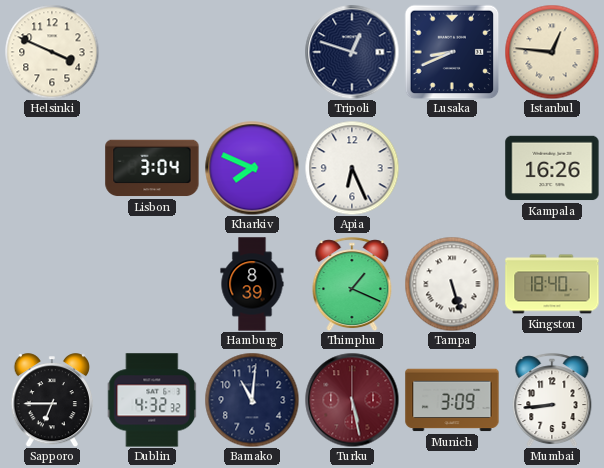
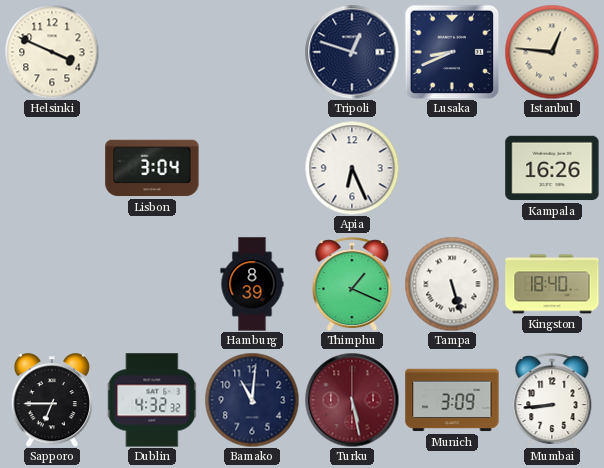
Kharkiv: 7:49 -> none
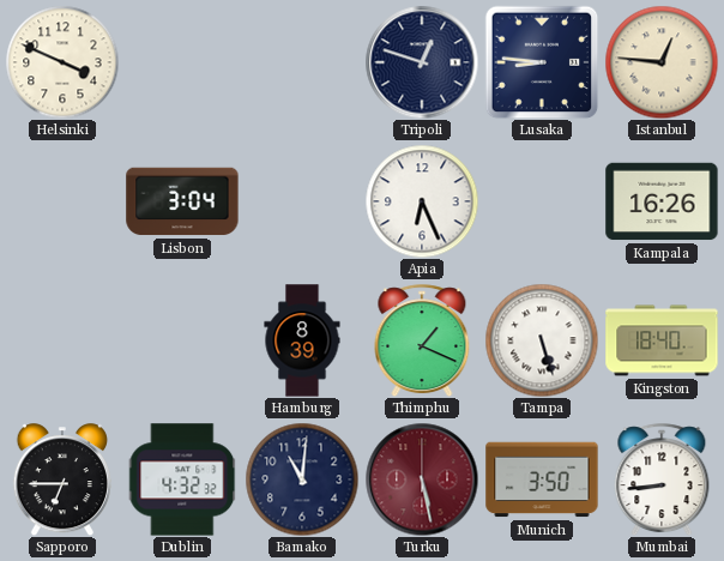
Lusaka: 8:41 -> 8:46
Munich: 3:09 -> 3:50
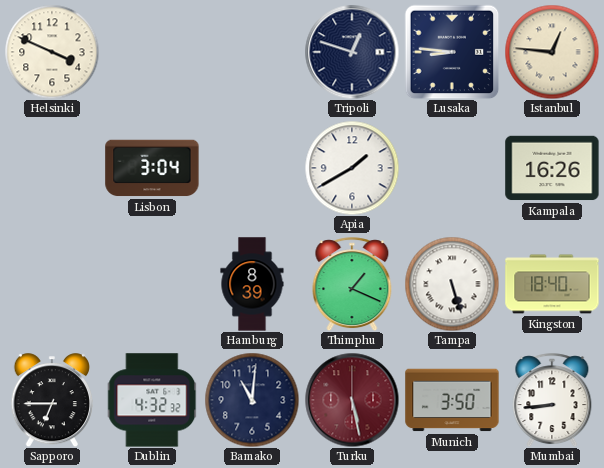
Apia: 6:26 -> 1:40
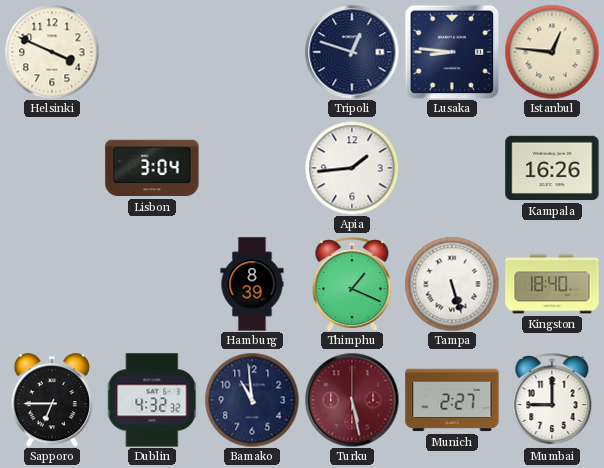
Apia: 1:40 -> 1:44
Bamako: 11:01 -> 10:59
Munich: 3:50 -> 2:27
Mumbai: 8:44 -> 9:00
